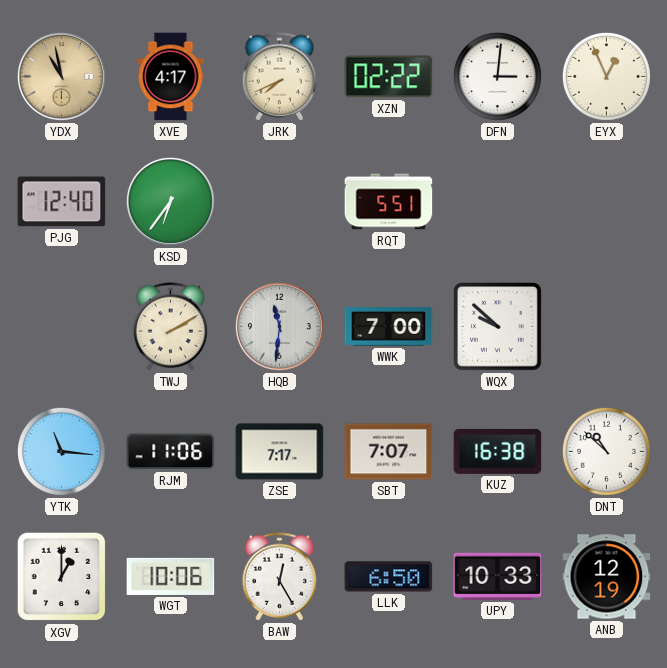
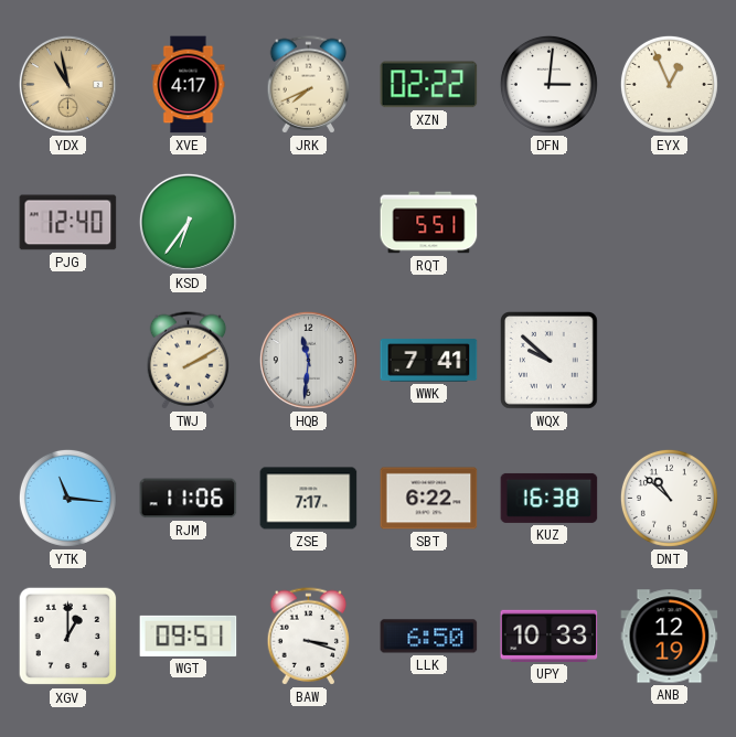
WWK: 7:00 -> 7:41
SBT: 7:07 -> 6:22
WGT: 10:06 -> 09:51
BAW: 12:25 -> 3:18
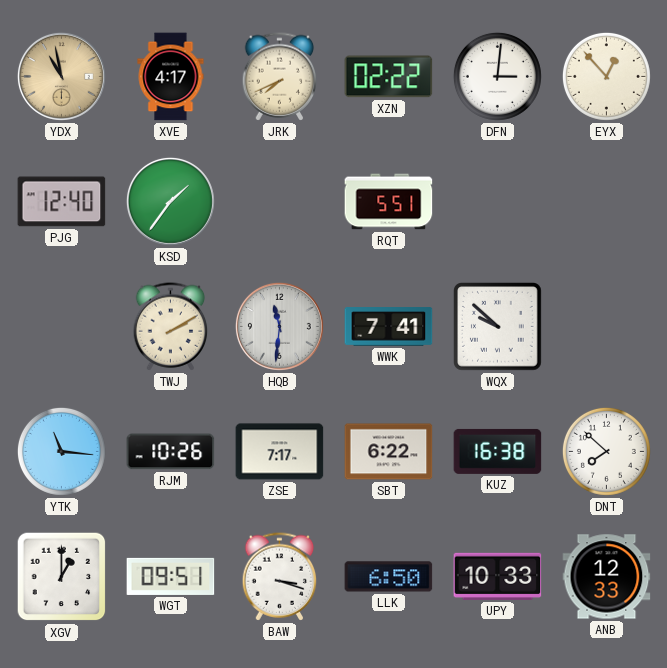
EYX: 12:56 -> 12:53
KSD: 6:36 -> 1:36
RJM: 11:06 -> 10:26
DNT: 10:52 -> 7:52
ANB: 12:19 -> 12:33
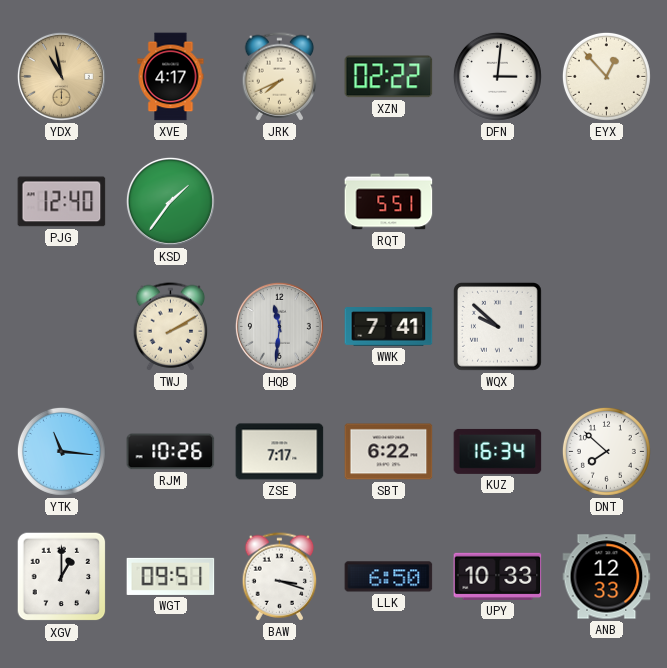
KUZ: 16:38 -> 16:34
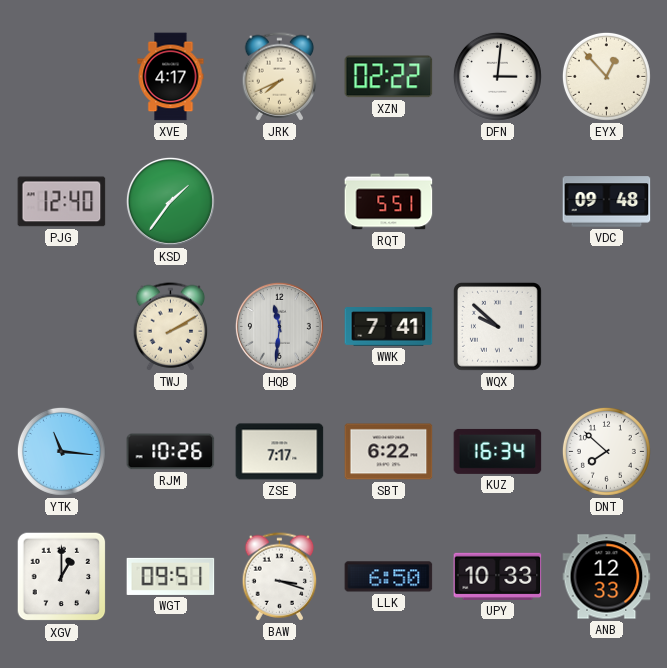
YDX: 10:58 -> none
VDC: none -> 09:48
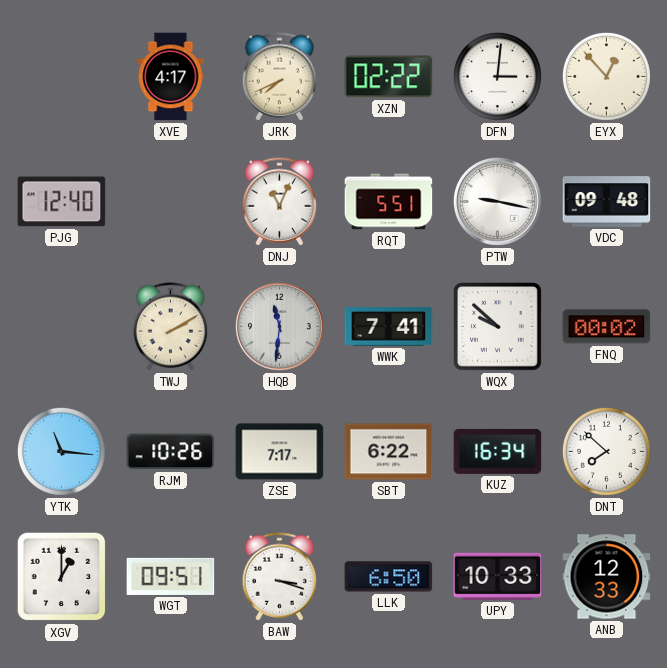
KSD: 1:36 -> none
DNJ: none -> 11:04
PTW: none -> 9:17
FNQ: none -> 00:02
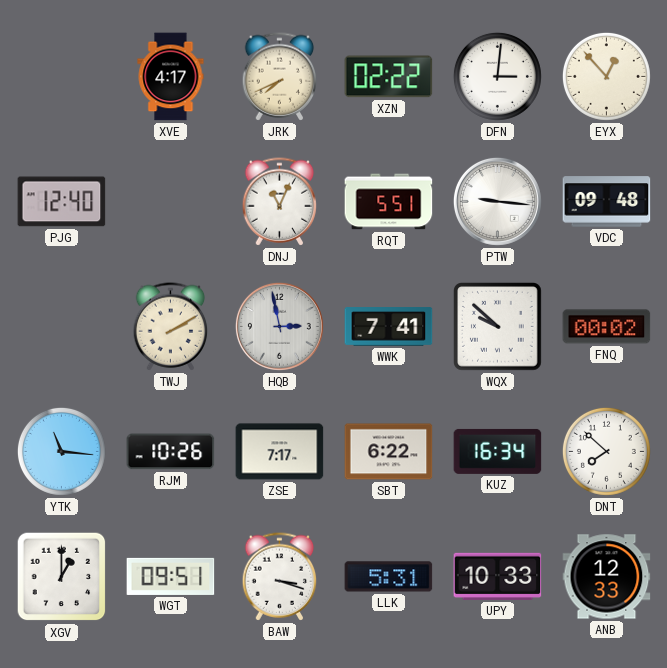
PTW: 9:17 -> 9:16
HQB: 11:31 -> 2:58
LLK: 6:50 -> 5:31
